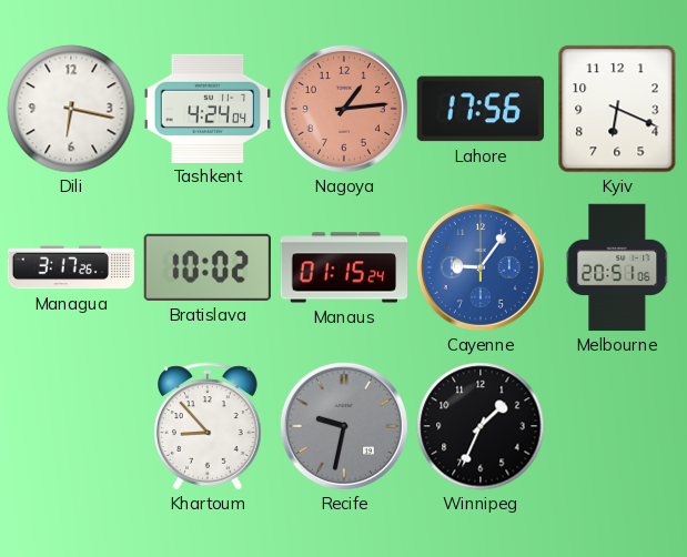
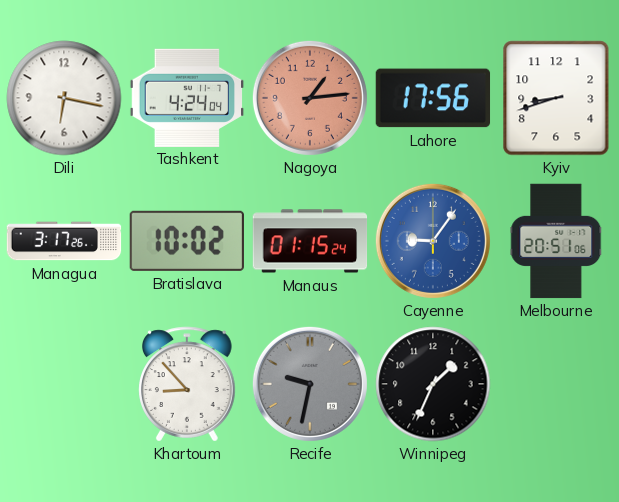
Kyiv: 6:19 -> 8:42
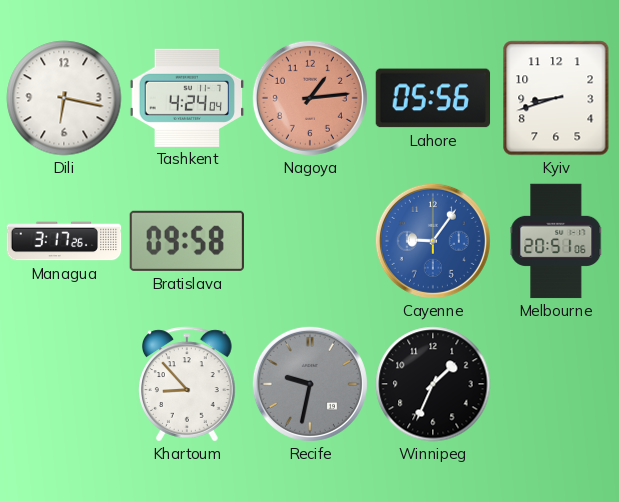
Lahore: 17:56 -> 05:56
Bratislava: 10:02 -> 09:58
Manaus: 01:15 -> none
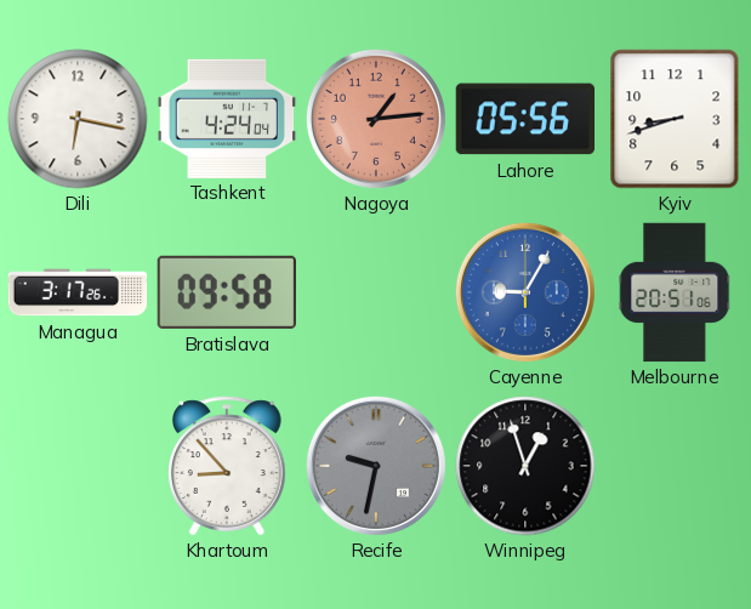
Cayenne: 9:06 -> 9:05
Winnipeg: 1:34 -> 12:57
